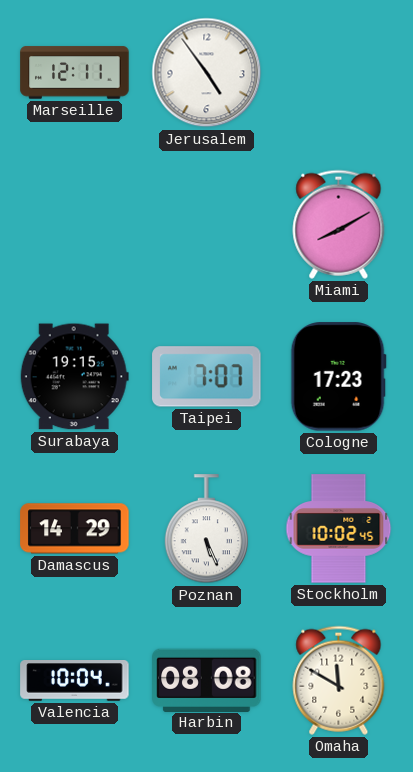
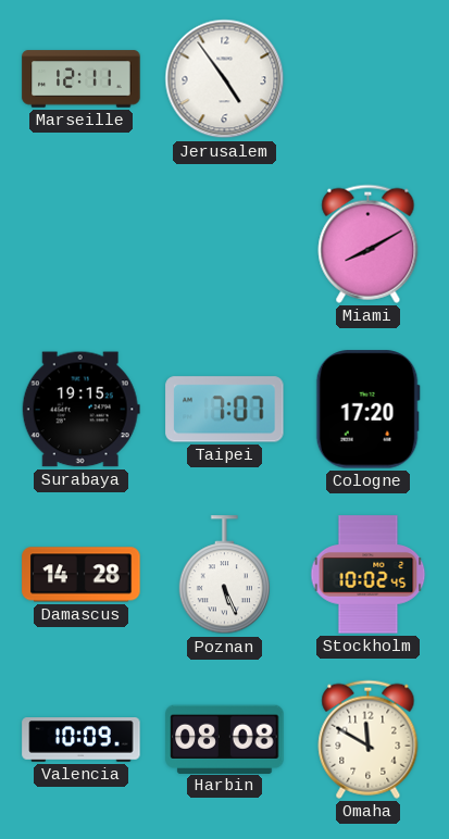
Cologne: 17:23 -> 17:20
Damascus: 14:29 -> 14:28
Valencia: 10:04 -> 10:09
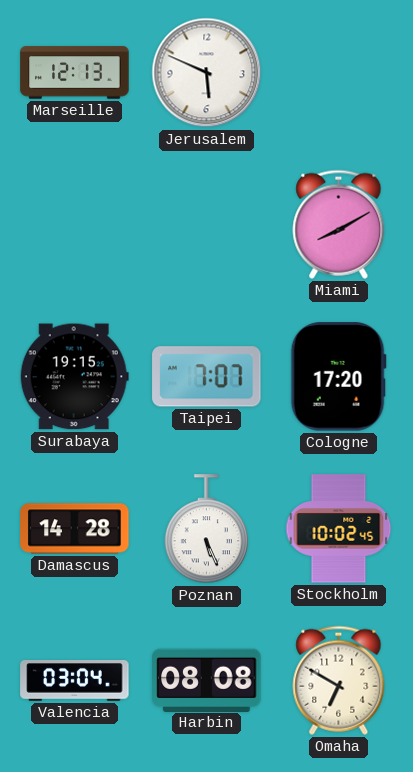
Marseille: 12:11 -> 12:13
Jerusalem: 4:54 -> 5:49
Valencia: 10:09 -> 03:04
Omaha: 11:50 -> 6:50
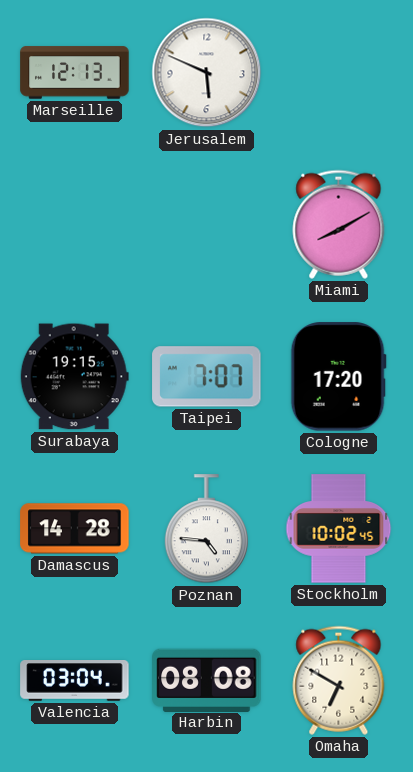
Poznan: 5:26 -> 4:46
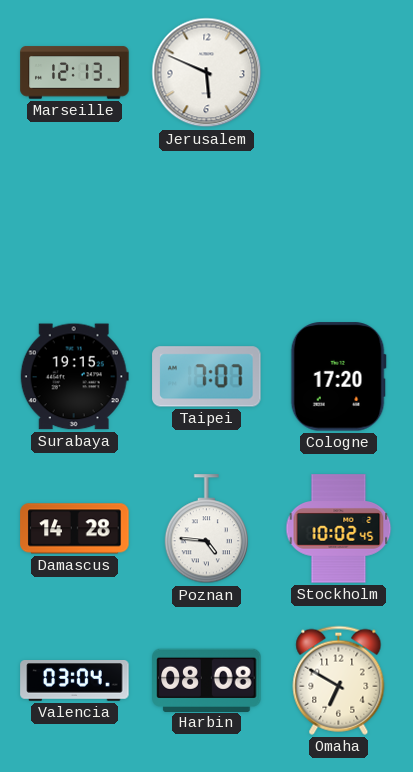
Miami: 8:10 -> none
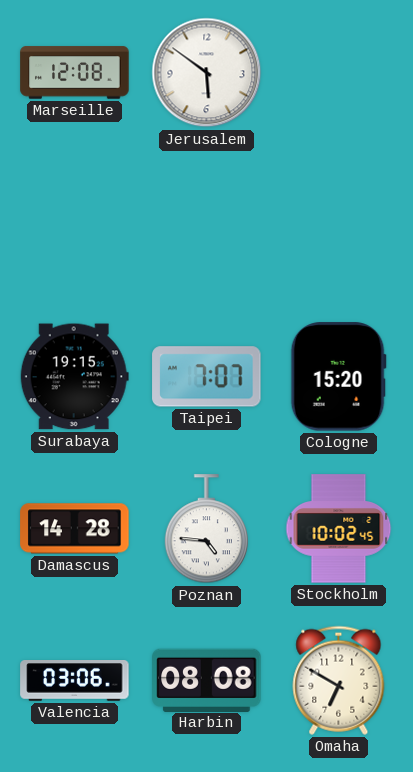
Marseille: 12:13 -> 12:08
Jerusalem: 5:49 -> 5:51
Cologne: 17:20 -> 15:20
Valencia: 03:04 -> 03:06
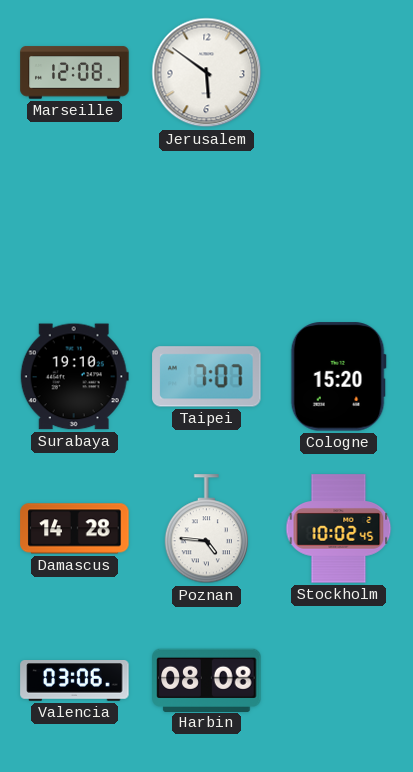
Surabaya: 19:15 -> 19:10
Omaha: 6:50 -> none
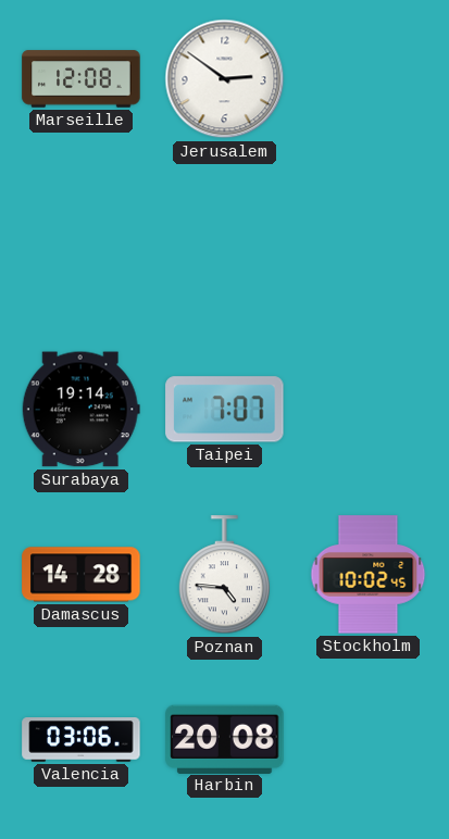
Jerusalem: 5:51 -> 2:51
Surabaya: 19:10 -> 19:14
Cologne: 15:20 -> none
Harbin: 08:08 -> 20:08
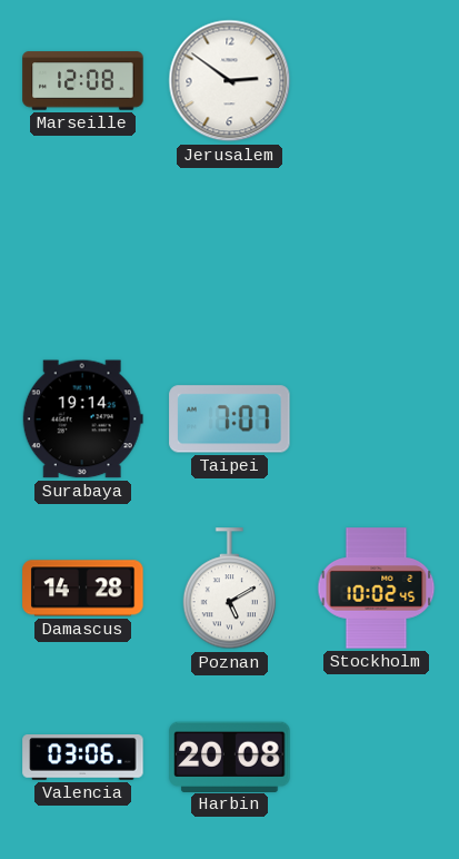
Poznan: 4:46 -> 5:10
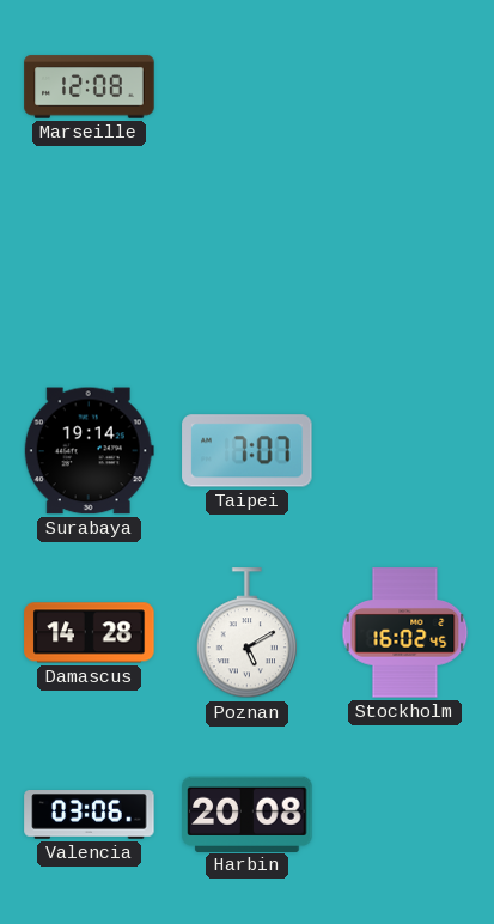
Jerusalem: 2:51 -> none
Stockholm: 10:02 -> 16:02
